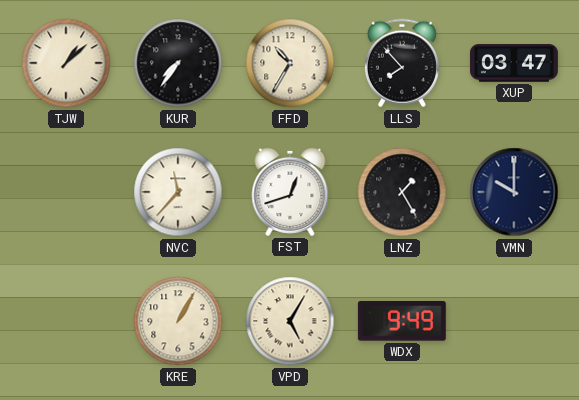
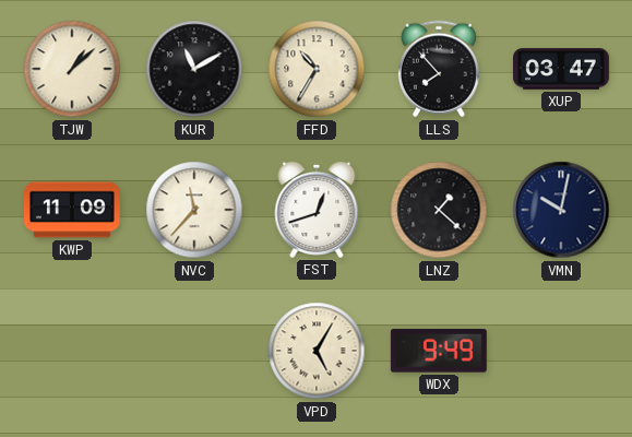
KUR: 7:36 -> 11:10
KWP: none -> 11:09
LNZ: 1:25 -> 1:22
VMN: 10:00 -> 10:02
KRE: 1:05 -> none
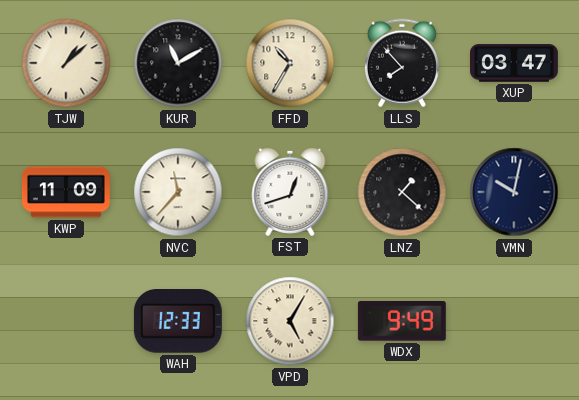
WAH: none -> 12:33
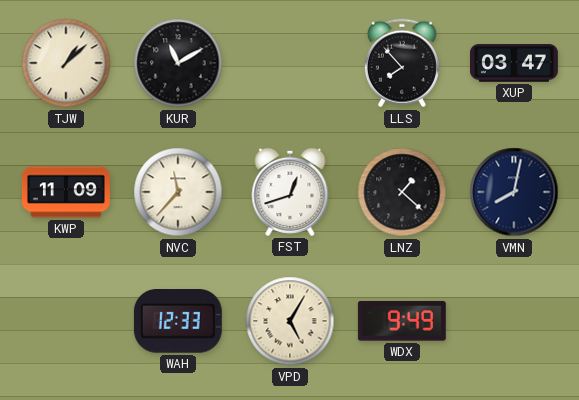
FFD: 10:35 -> none
VMN: 10:02 -> 8:02
